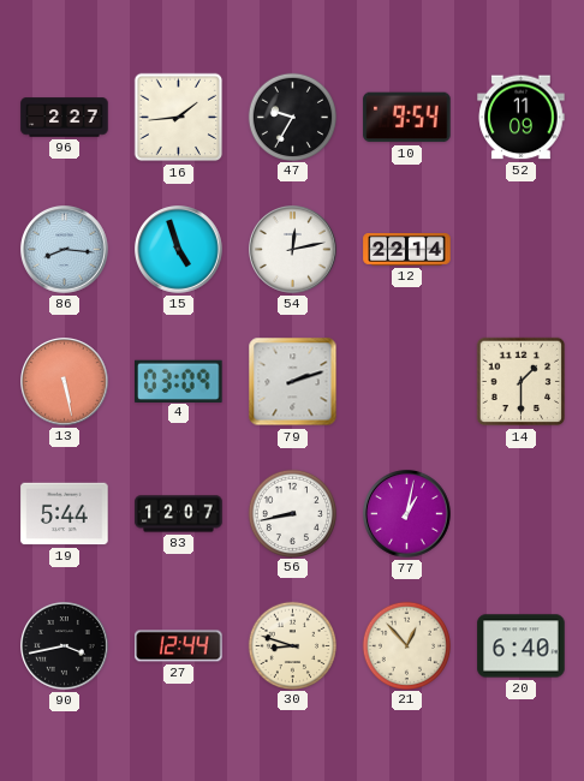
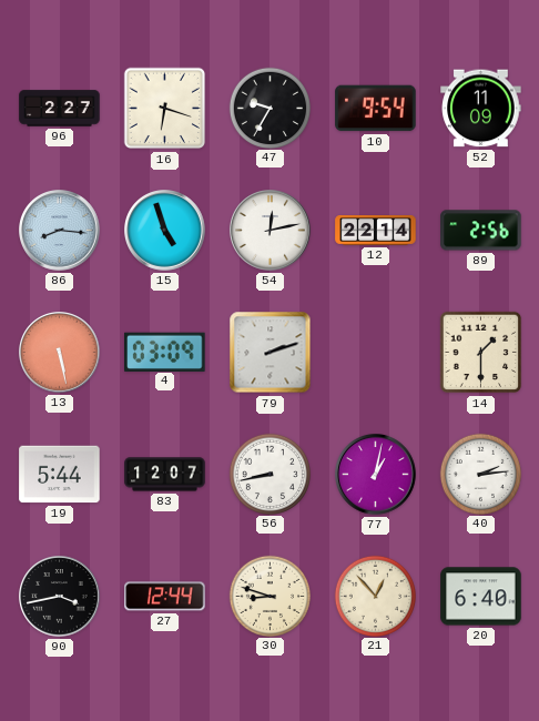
16: 1:44 -> 6:18
89: none -> 2:56
40: none -> 2:14
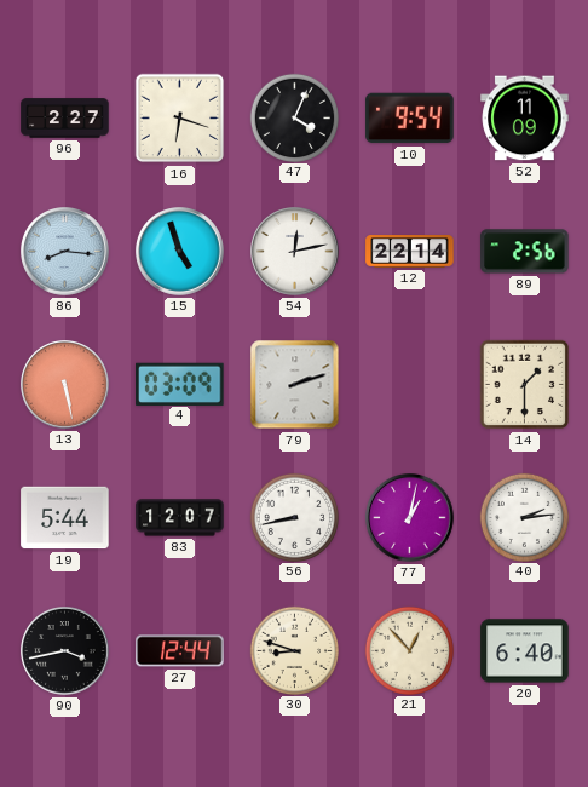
47: 9:35 -> 4:04
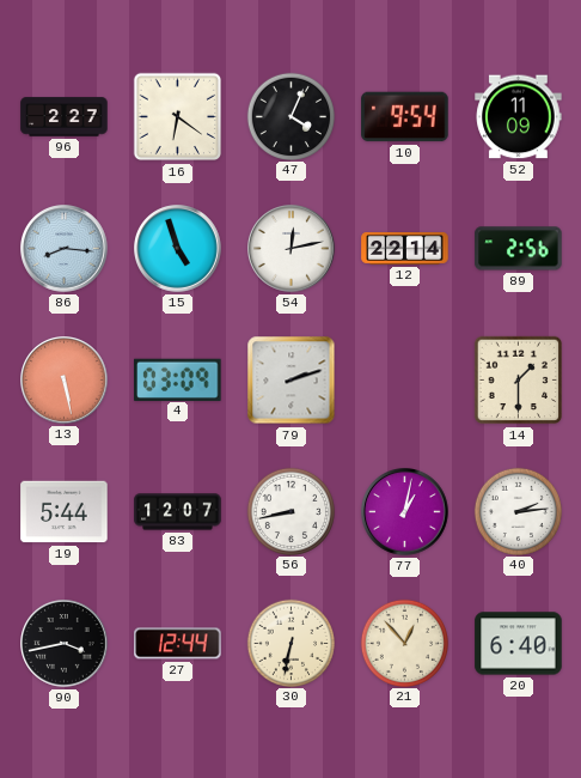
16: 6:18 -> 6:21
30: 8:48 -> 6:32
